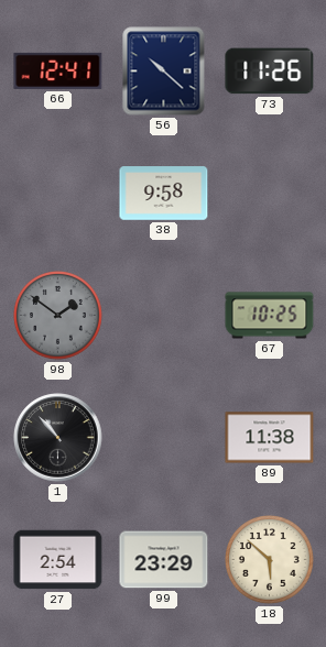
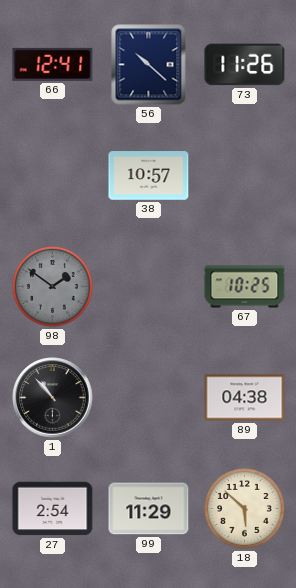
38: 9:58 -> 10:57
89: 11:38 -> 04:38
99: 23:29 -> 11:29
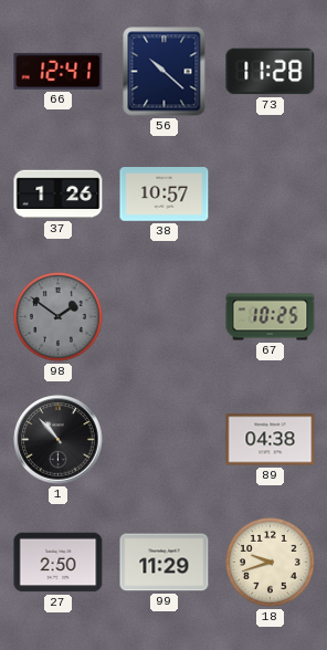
73: 11:26 -> 11:28
37: none -> 1:26
27: 2:54 -> 2:50
18: 5:52 -> 9:42
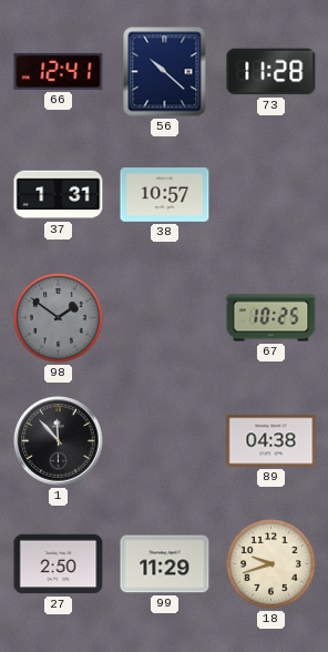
37: 1:26 -> 1:31
1: 10:53 -> 11:53
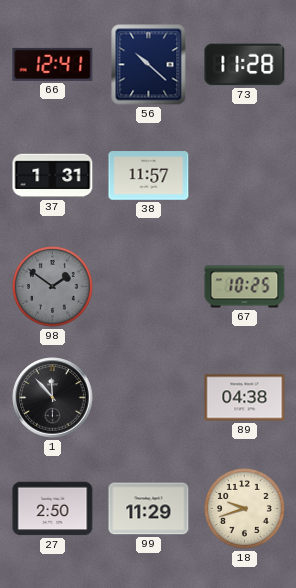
38: 10:57 -> 11:57
